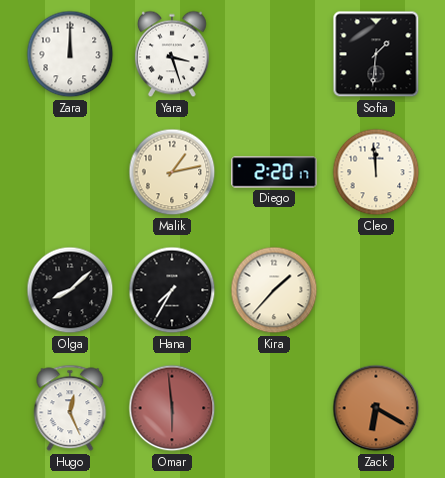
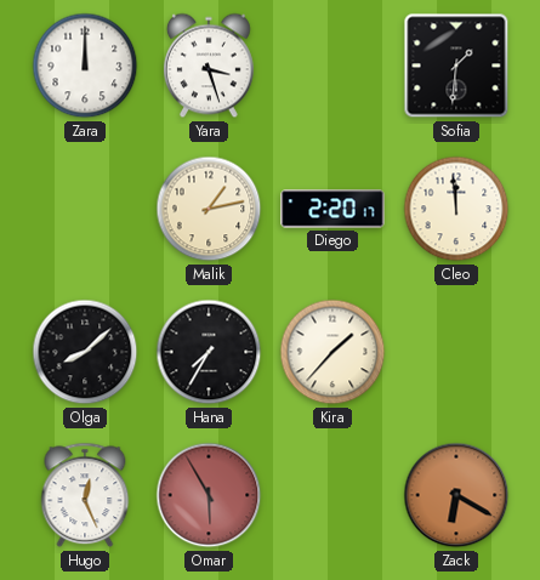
Omar: 5:59 -> 5:55
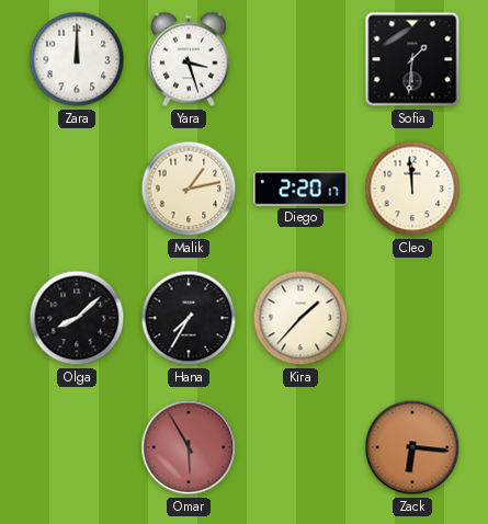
Hugo: 12:26 -> none
Zack: 6:20 -> 6:16
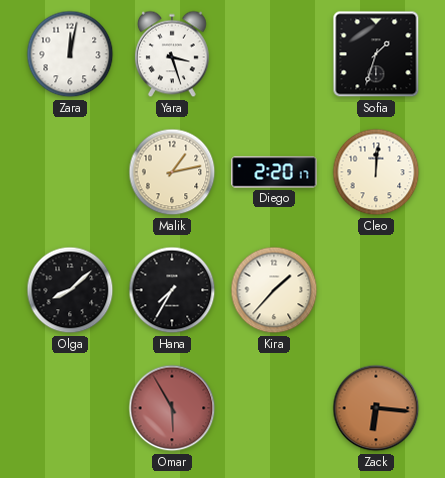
Zara: 12:00 -> 12:02
Sofia: 1:31 -> 1:33
Cleo: 11:59 -> 12:01
